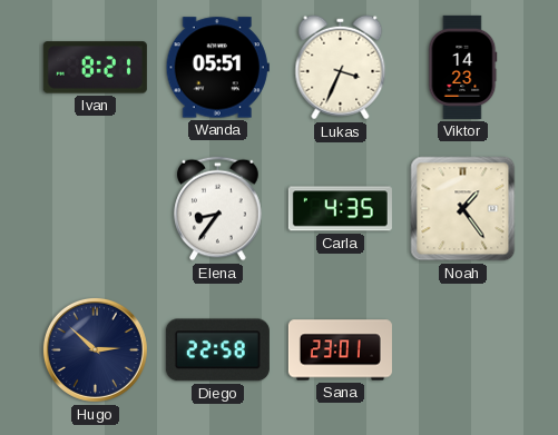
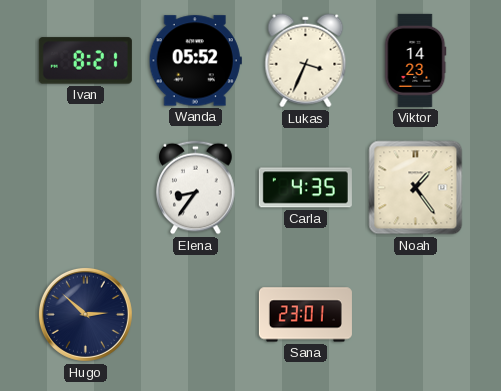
Wanda: 05:51 -> 05:52
Diego: 22:58 -> none
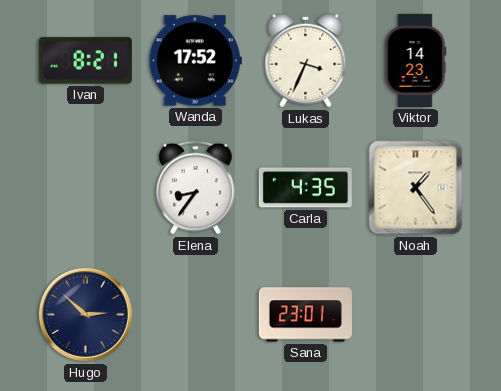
Wanda: 05:52 -> 17:52
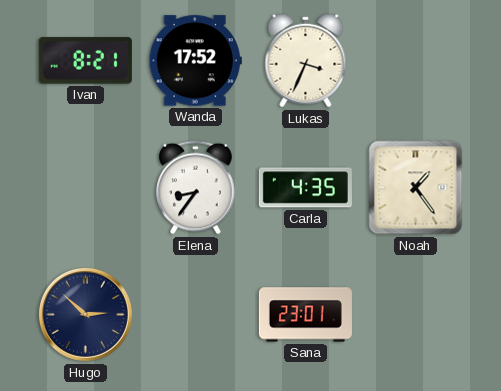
Viktor: 14:23 -> none
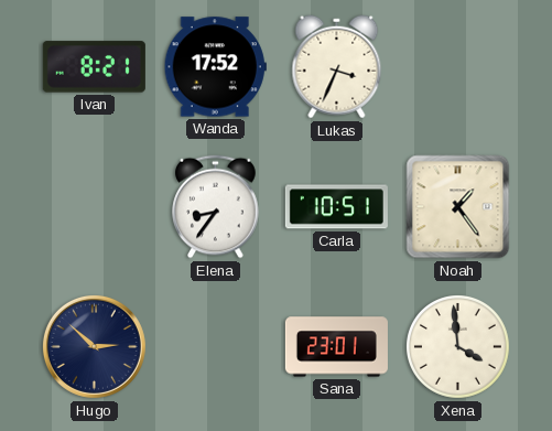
Carla: 4:35 -> 10:51
Xena: none -> 3:59
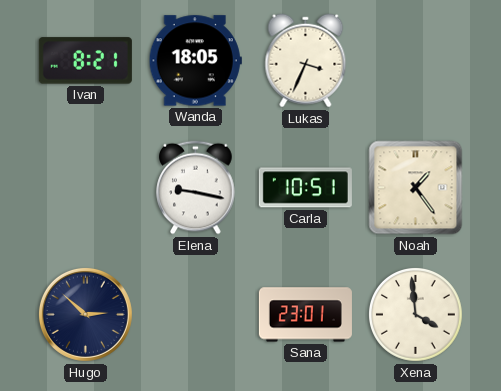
Wanda: 17:52 -> 18:05
Elena: 8:36 -> 9:17
